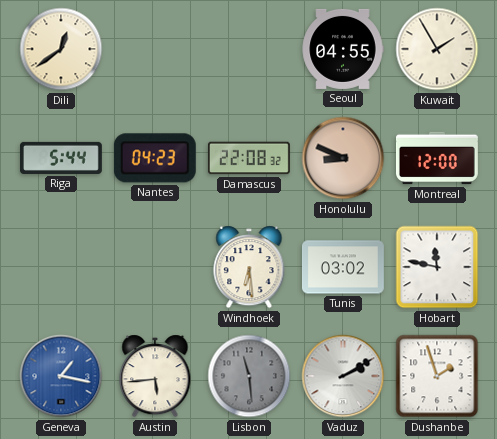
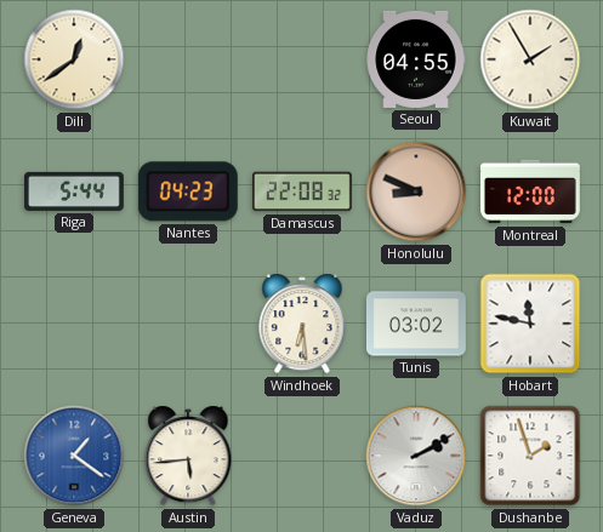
Geneva: 1:17 -> 1:21
Lisbon: 11:29 -> none
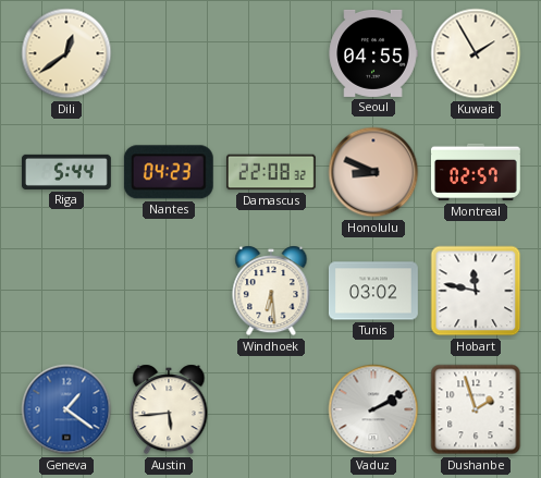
Montreal: 12:00 -> 02:57
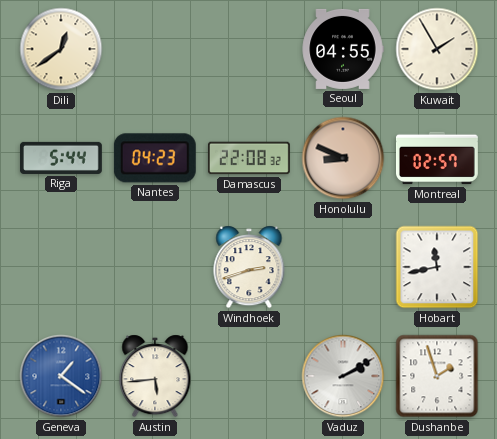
Windhoek: 6:29 -> 2:42
Tunis: 03:02 -> none
Hobart: 11:47 -> 11:43
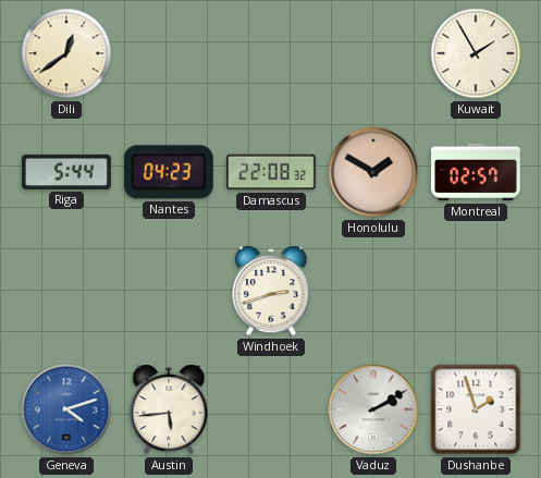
Seoul: 04:55 -> none
Honolulu: 8:49 -> 1:50
Hobart: 11:43 -> none
Geneva: 1:21 -> 4:12
